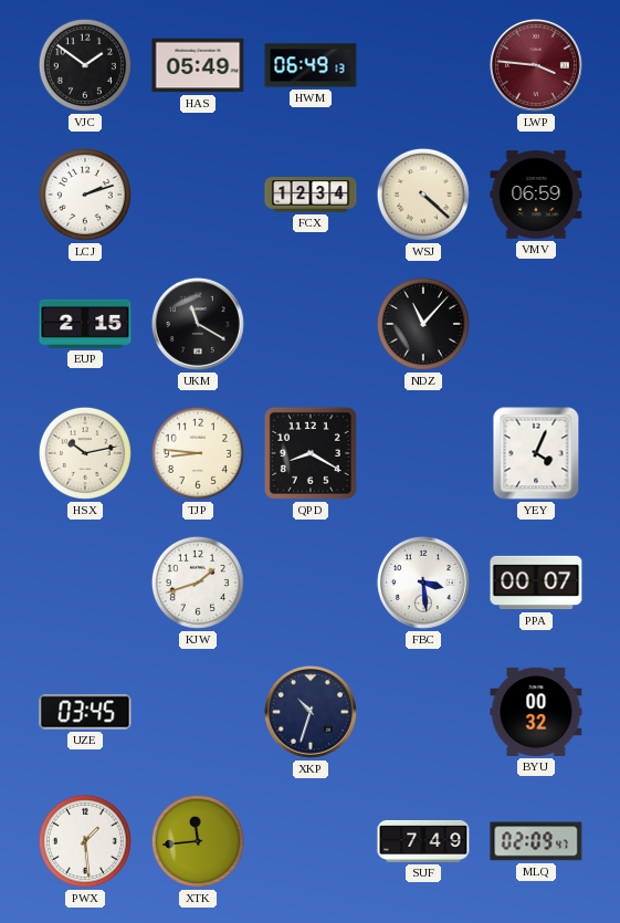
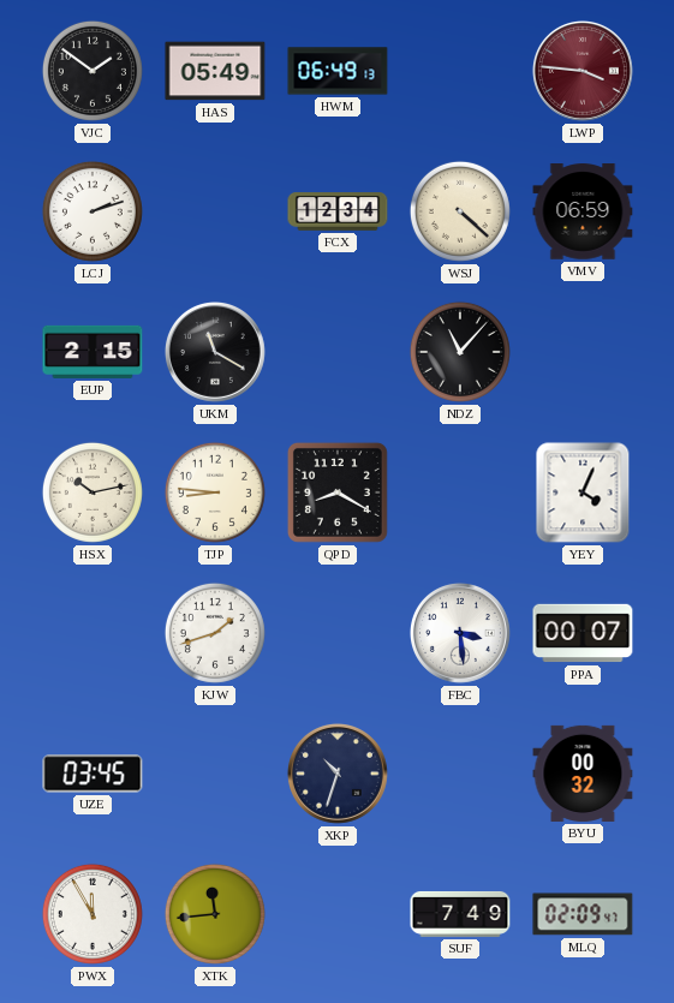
PWX: 1:29 -> 11:55
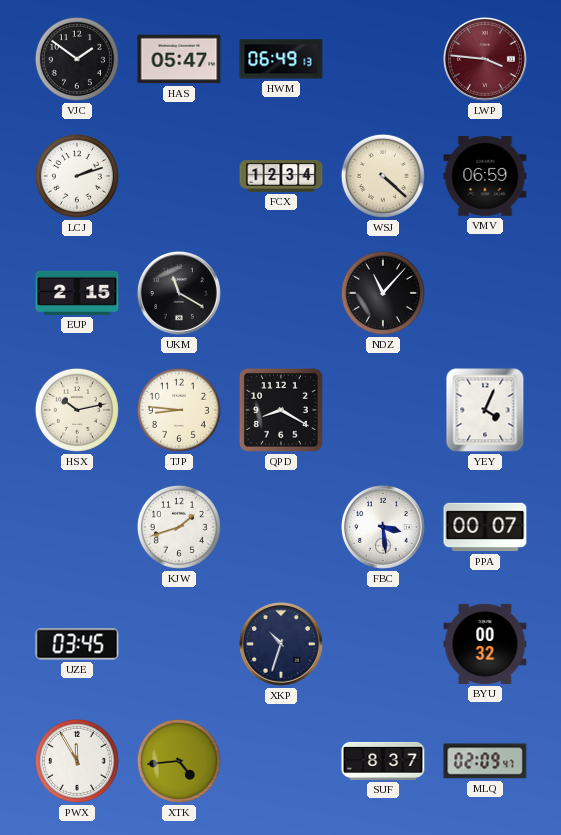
HAS: 05:49 -> 05:47
XTK: 11:44 -> 4:44
SUF: 7:49 -> 8:37
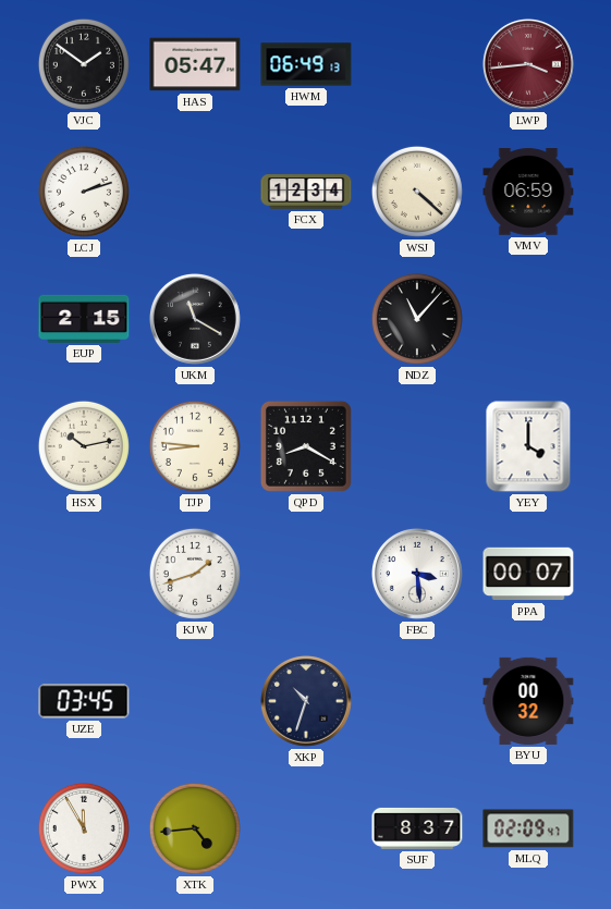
LWP: 3:46 -> 3:44
YEY: 4:04 -> 4:00
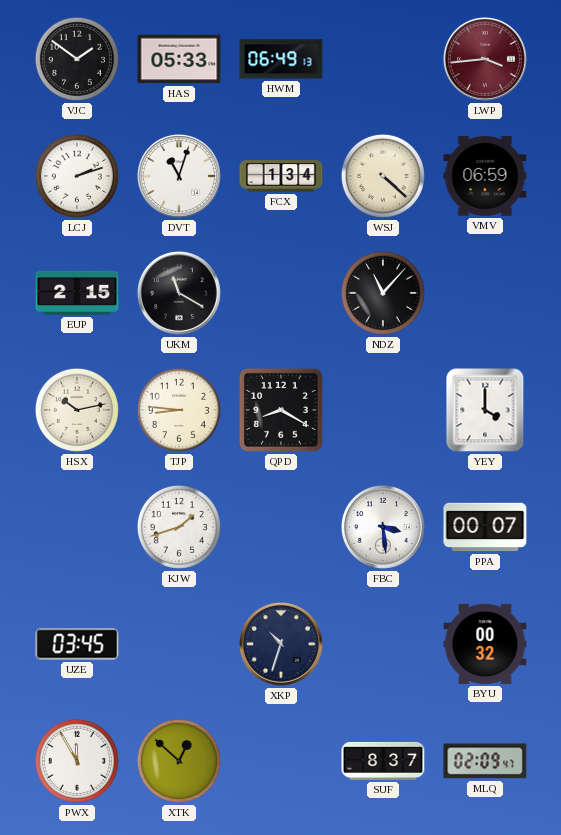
HAS: 05:47 -> 05:33
DVT: none -> 11:03
FCX: 12:34 -> 1:34
XTK: 4:44 -> 12:52
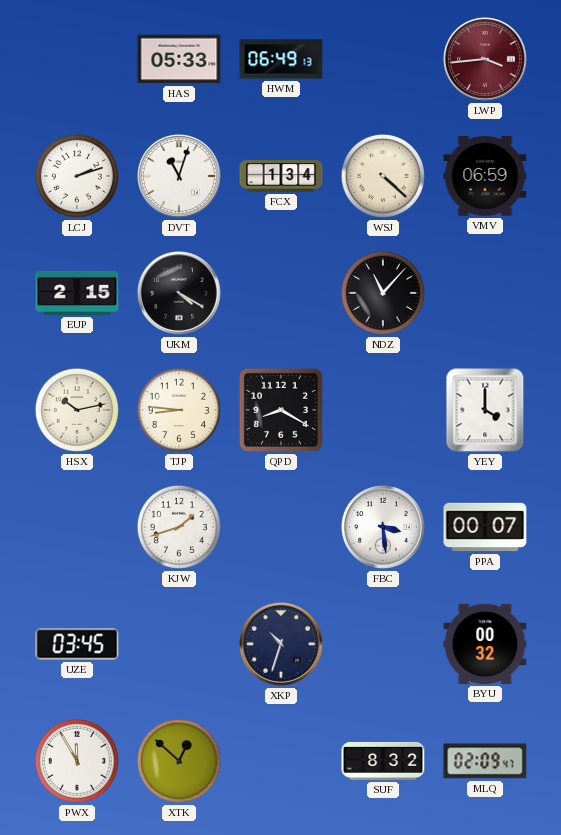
VJC: 1:51 -> none
UKM: 11:20 -> 4:20
SUF: 8:37 -> 8:32
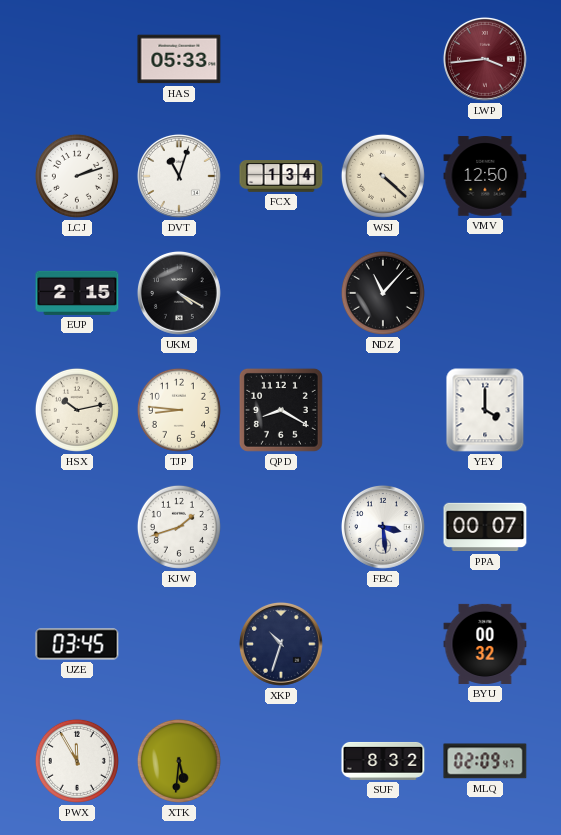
HWM: 06:49 -> none
VMV: 06:59 -> 12:50
XTK: 12:52 -> 5:31
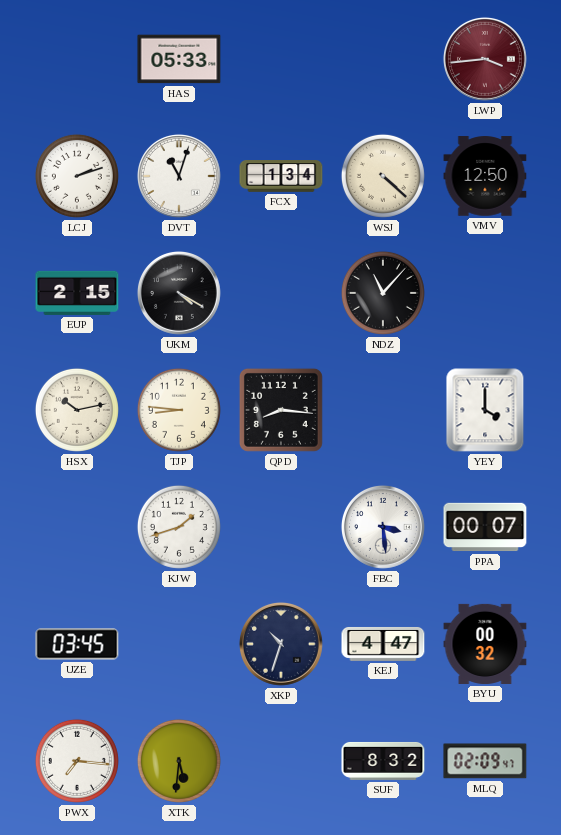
QPD: 8:20 -> 8:16
KEJ: none -> 4:47
PWX: 11:55 -> 7:16
